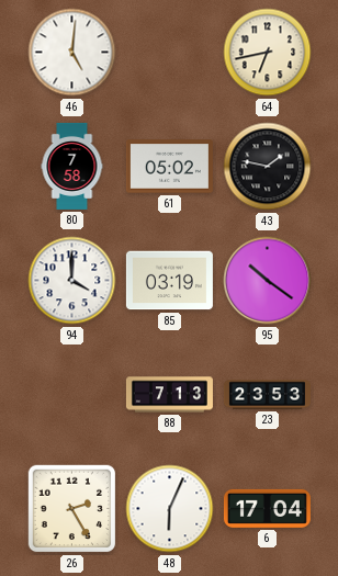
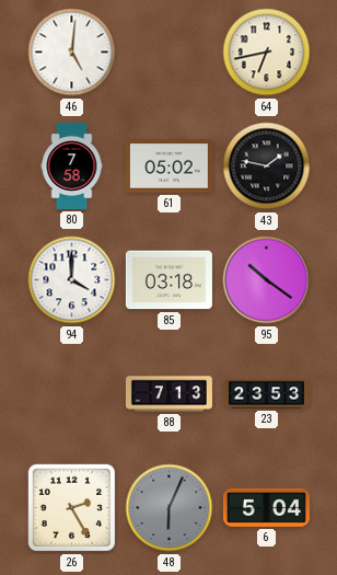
85: 03:19 -> 03:18
48 dial: white -> grey
6: 17:04 -> 5:04
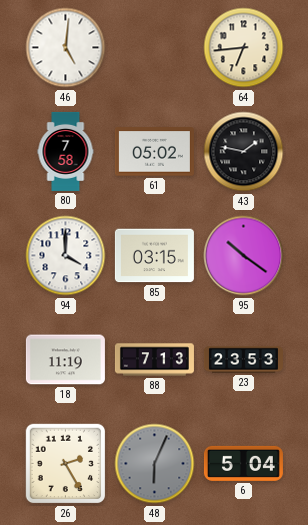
64: 6:43 -> 6:44
85: 03:18 -> 03:15
18: none -> 11:19
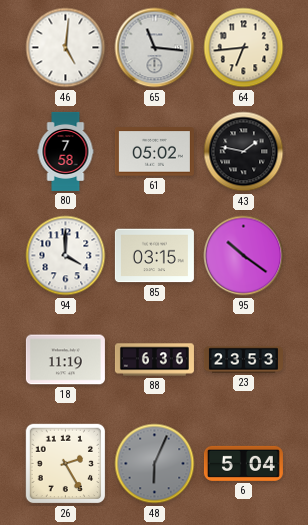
65: none -> 11:16
88: 7:13 -> 6:36
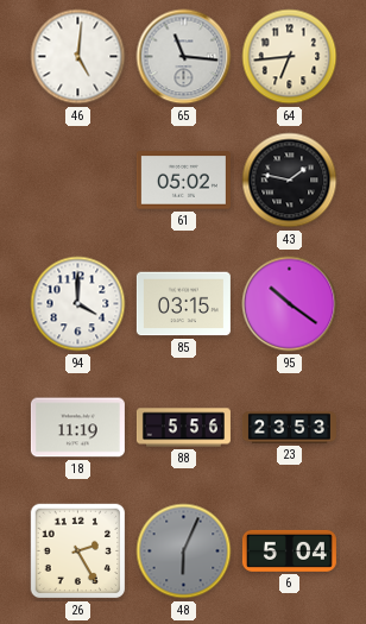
80: 7:58 -> none
88: 6:36 -> 5:56
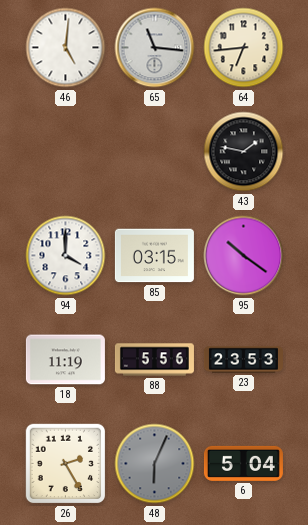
61: 05:02 -> none
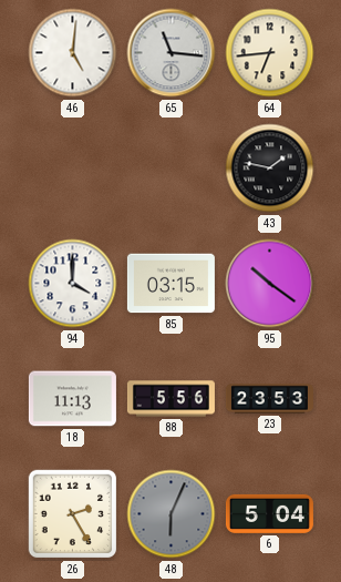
18: 11:19 -> 11:13
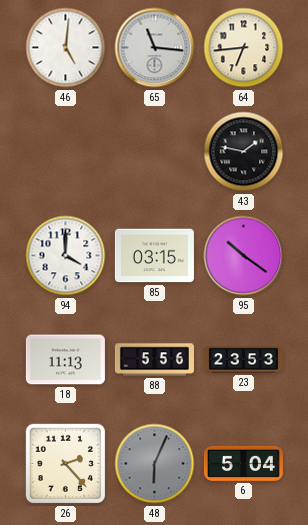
26: 2:25 -> 2:23
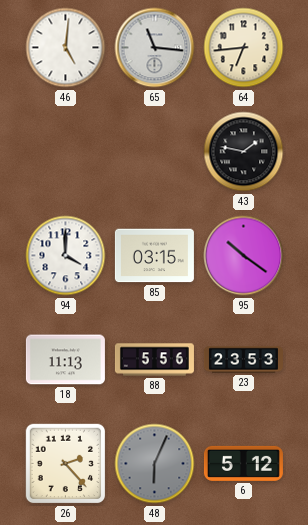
6: 5:04 -> 5:12
